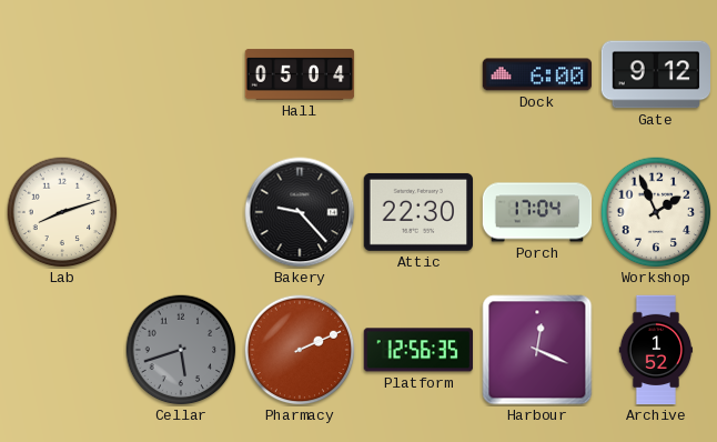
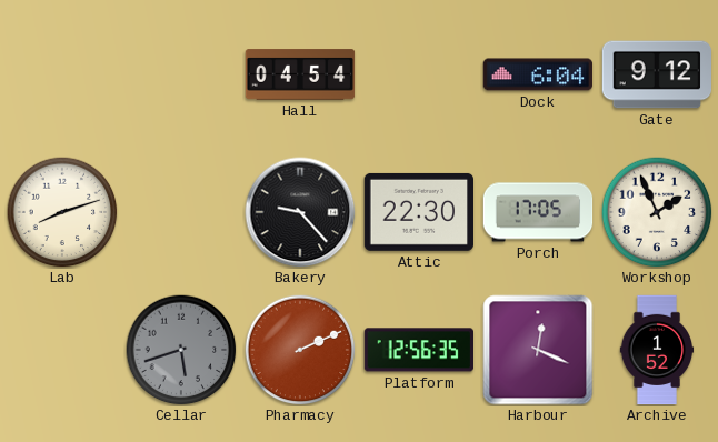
Hall: 05:04 -> 04:54
Dock: 6:00 -> 6:04
Porch: 17:04 -> 17:05
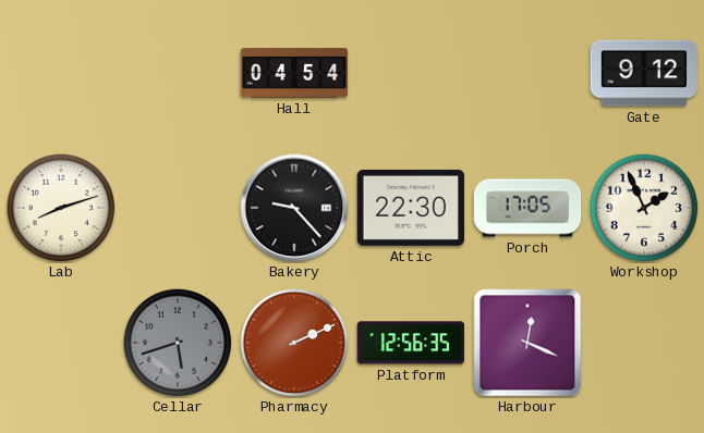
Dock: 6:04 -> none
Archive: 1:52 -> none
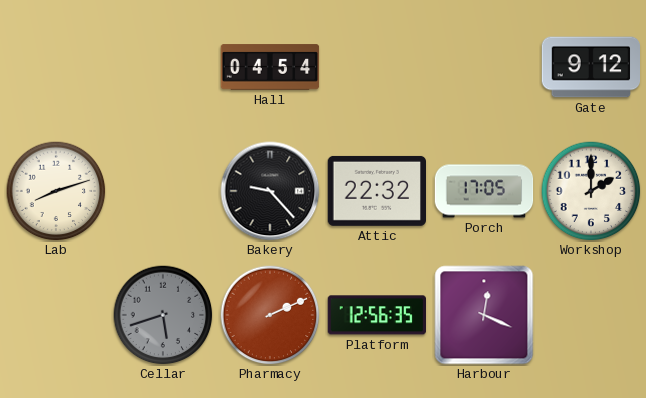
Attic: 22:30 -> 22:32
Workshop: 1:56 -> 2:00
